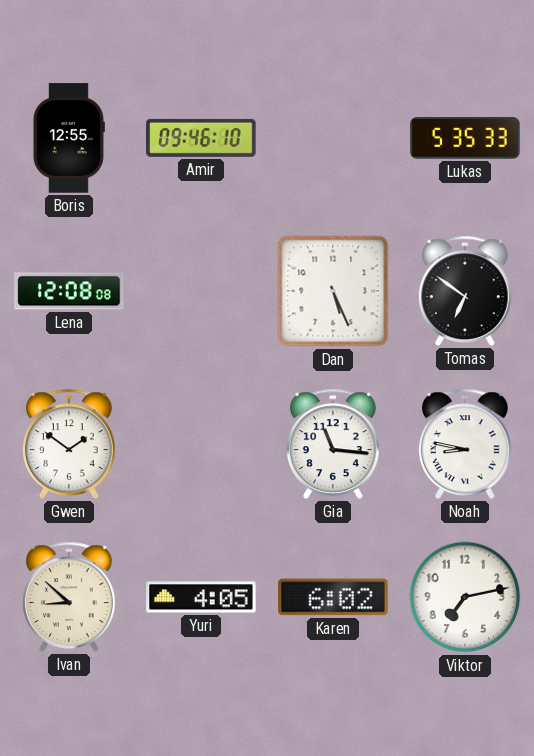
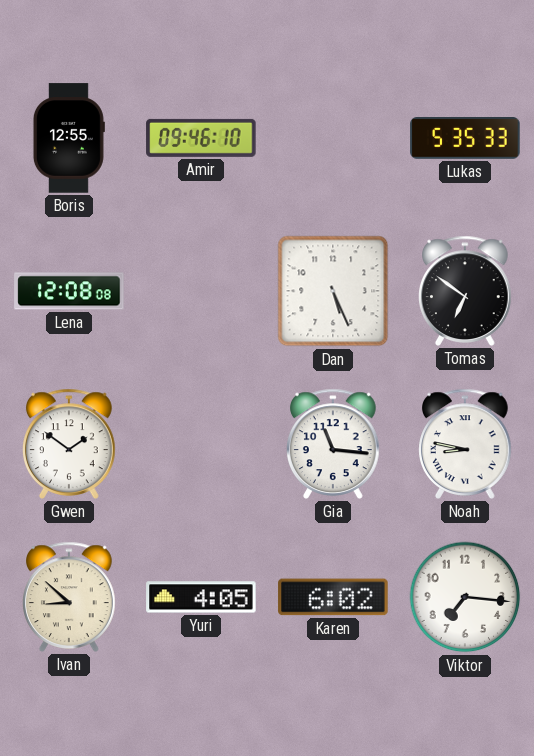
Viktor: 7:13 -> 7:16
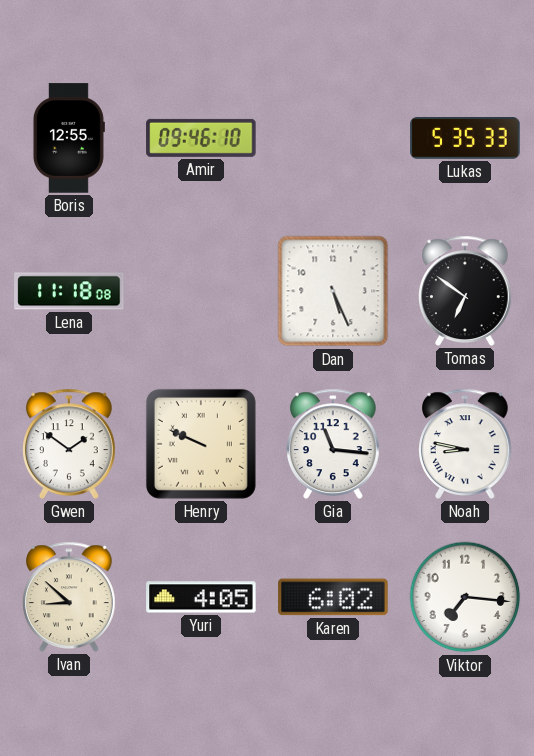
Lena: 12:08 -> 11:18
Henry: none -> 9:49
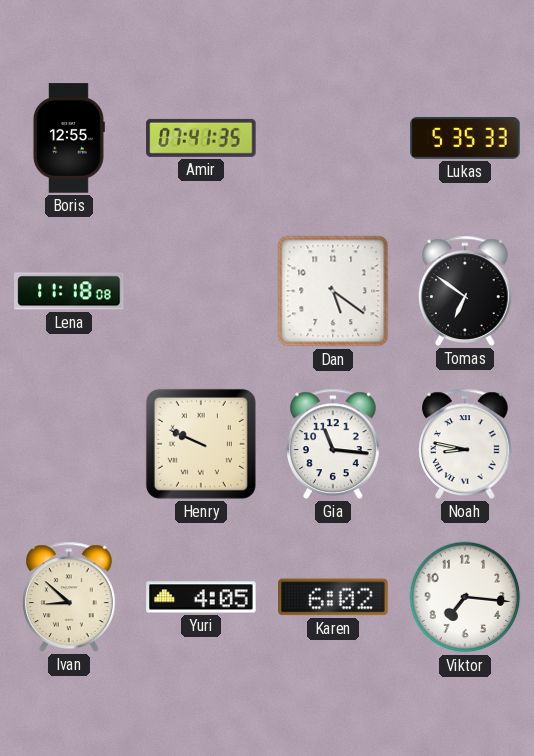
Amir: 09:46 -> 07:41
Dan: 5:26 -> 5:21
Gwen: 1:51 -> none
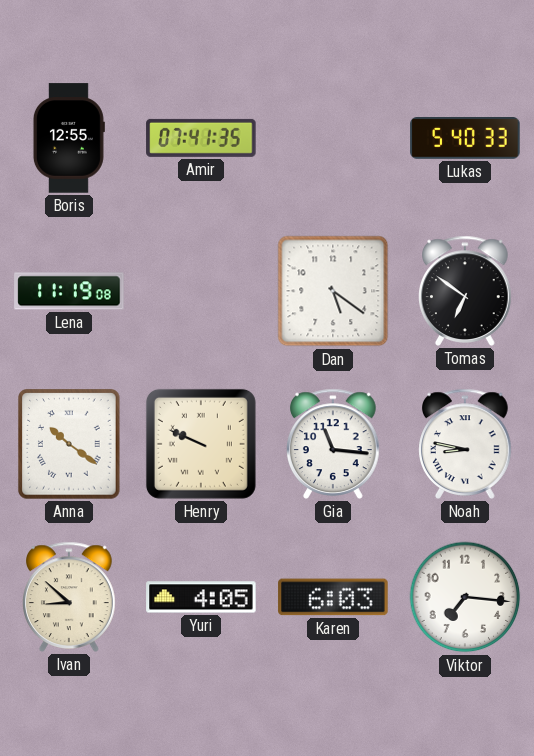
Lukas: 5:35 -> 5:40
Lena: 11:18 -> 11:19
Anna: none -> 10:21
Karen: 6:02 -> 6:03
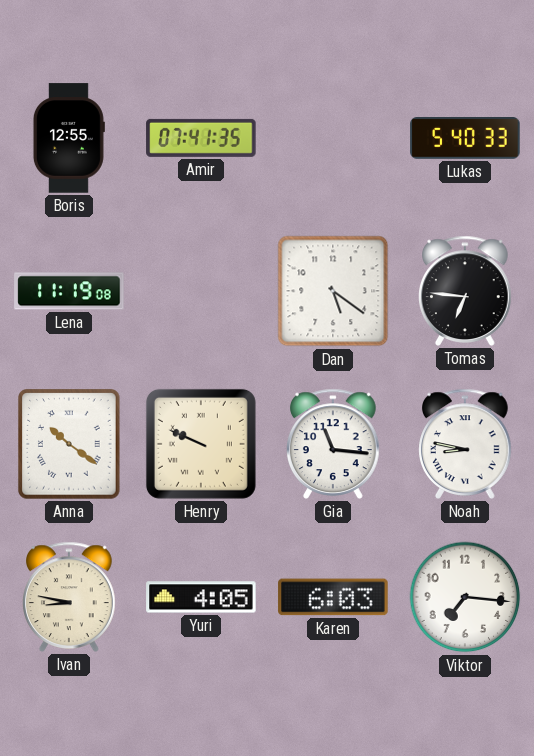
Tomas: 6:51 -> 6:46
Ivan: 8:52 -> 8:47
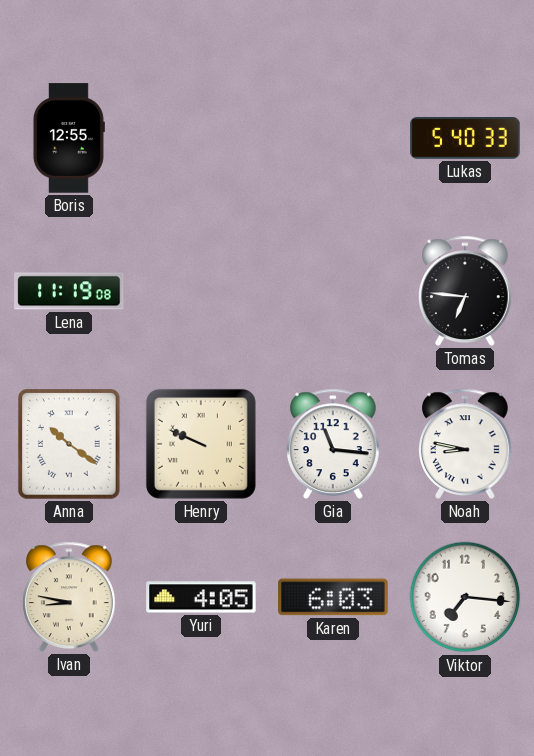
Amir: 07:41 -> none
Dan: 5:21 -> none
